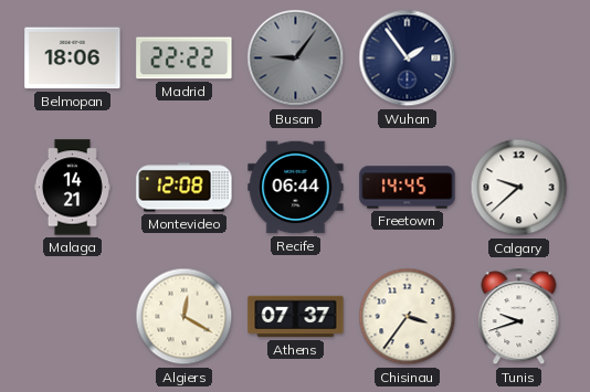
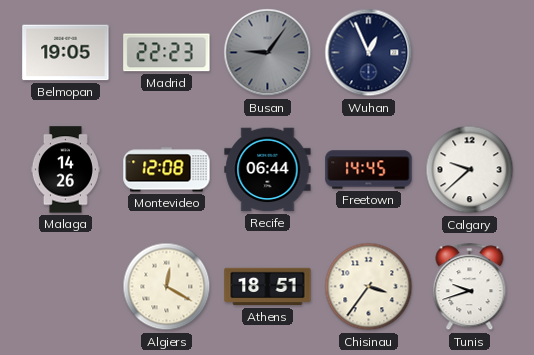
Belmopan: 18:06 -> 19:05
Madrid: 22:22 -> 22:23
Wuhan: 1:54 -> 12:56
Malaga: 14:21 -> 14:26
Athens: 07:37 -> 18:51
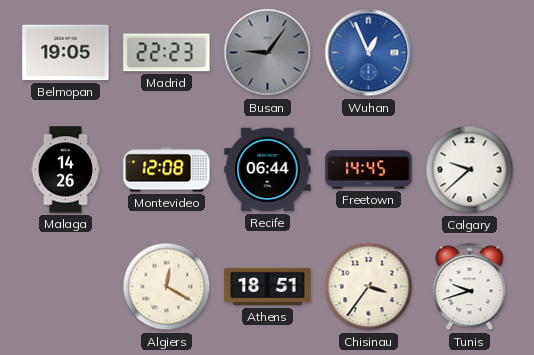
Wuhan dial: navy -> blue
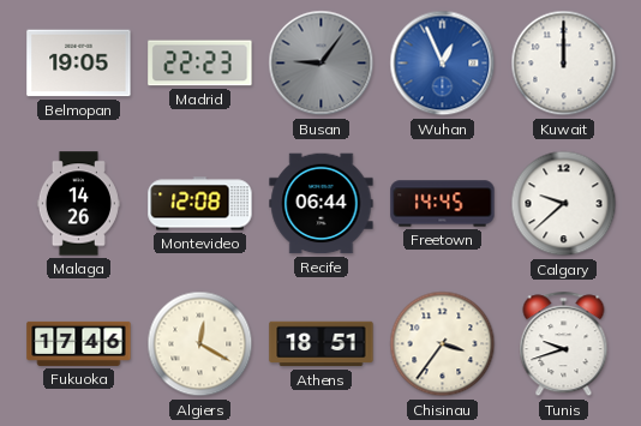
Kuwait: none -> 12:00
Fukuoka: none -> 17:46
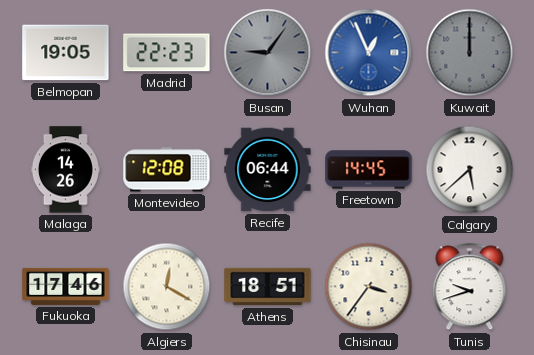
Kuwait dial: white -> grey
Calgary: 9:38 -> 5:38
